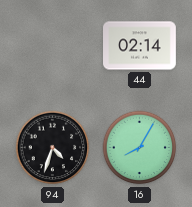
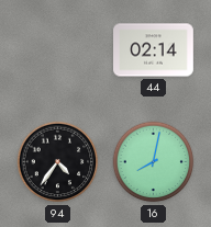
94: 4:33 -> 4:36
16: 8:05 -> 8:02
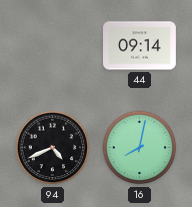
44: 02:14 -> 09:14
94: 4:36 -> 4:41
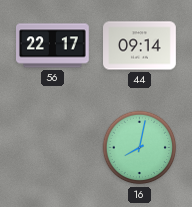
56: none -> 22:17
94: 4:41 -> none
